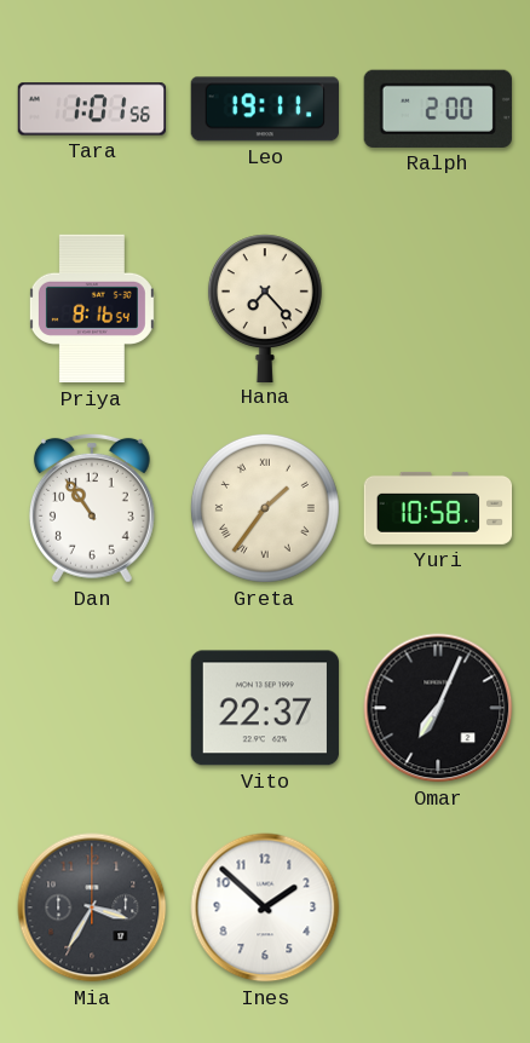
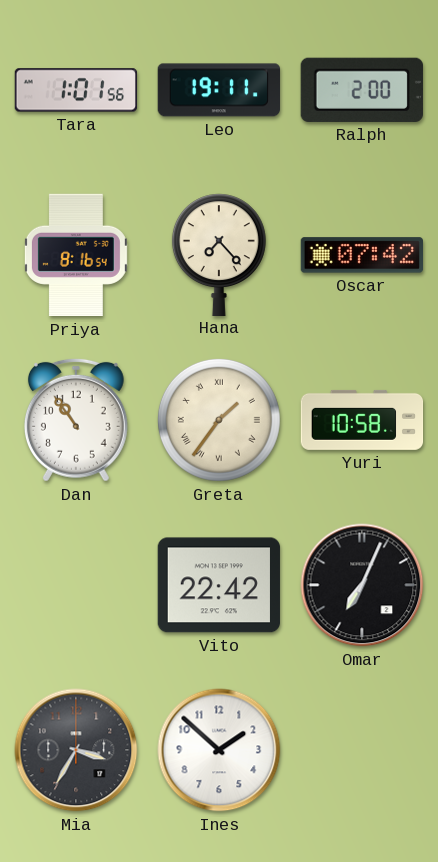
Oscar: none -> 07:42
Vito: 22:37 -> 22:42
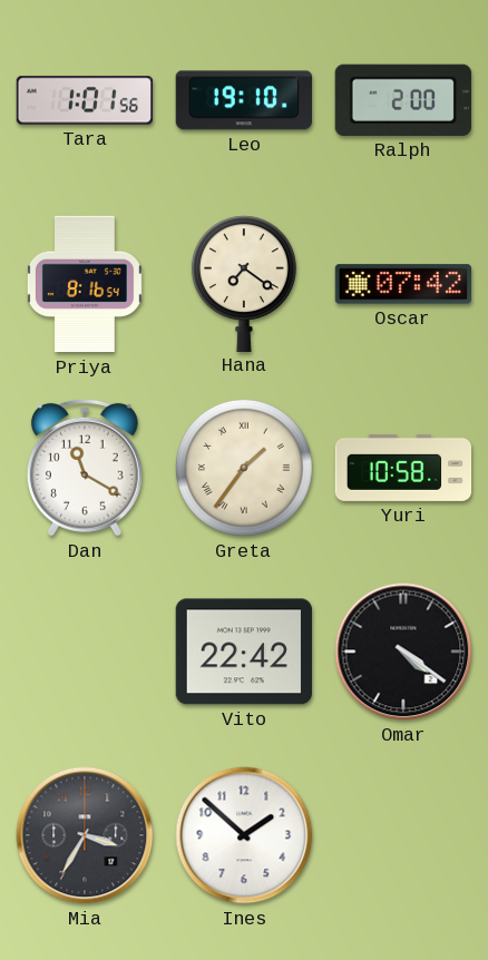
Leo: 19:11 -> 19:10
Hana: 7:23 -> 7:21
Dan: 10:54 -> 11:20
Omar: 7:04 -> 4:21
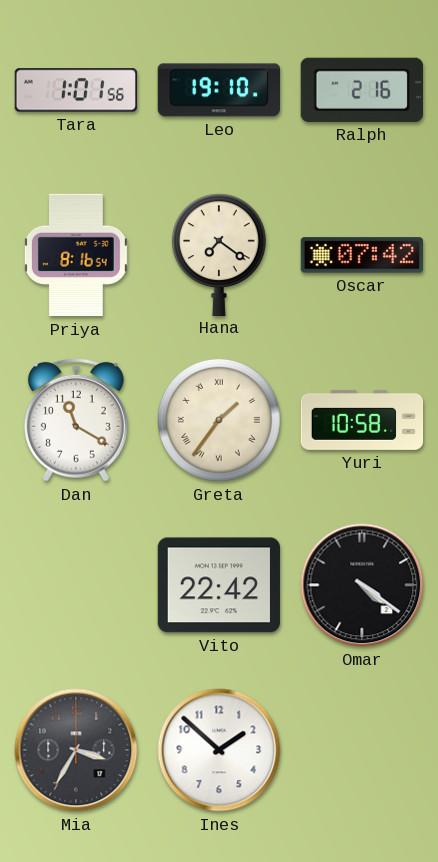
Ralph: 2:00 -> 2:16
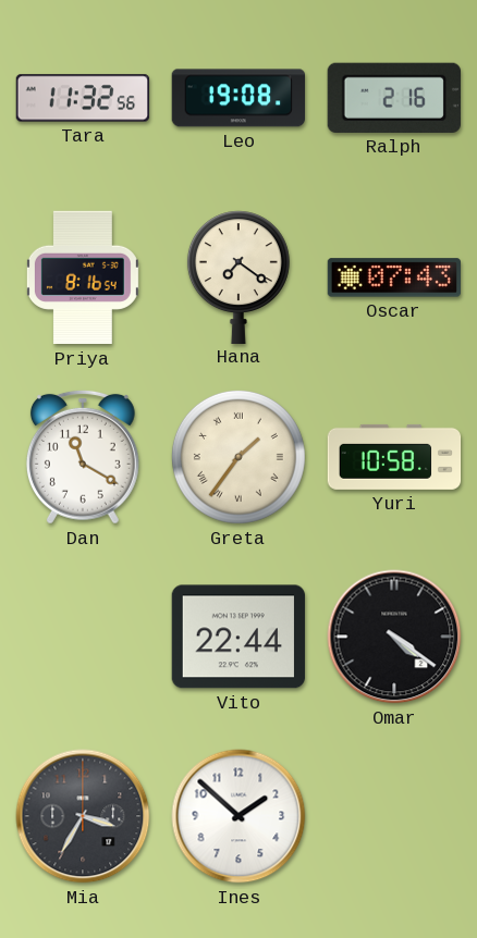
Tara: 1:01 -> 11:32
Leo: 19:10 -> 19:08
Oscar: 07:42 -> 07:43
Vito: 22:42 -> 22:44
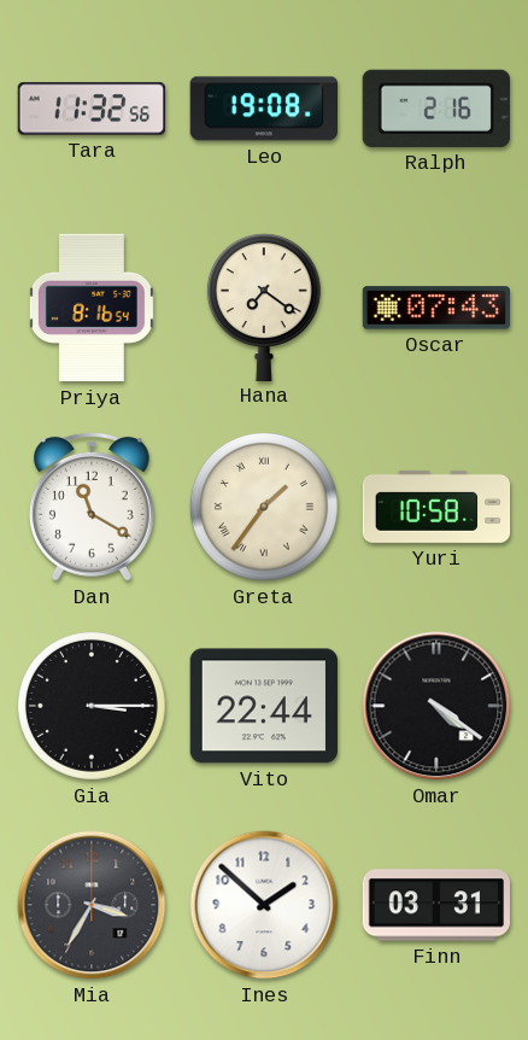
Gia: none -> 3:15
Finn: none -> 03:31
